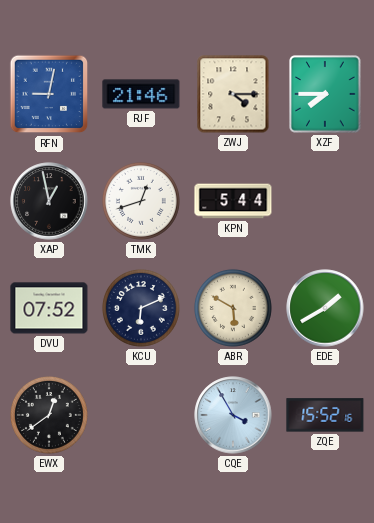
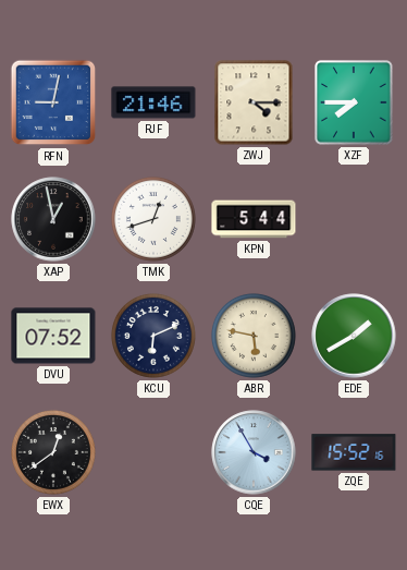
ABR: 5:50 -> 5:47
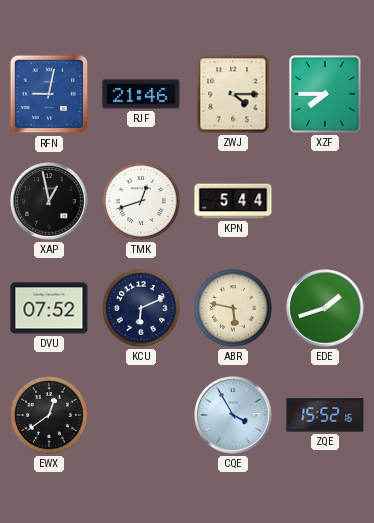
EDE: 1:40 -> 1:42
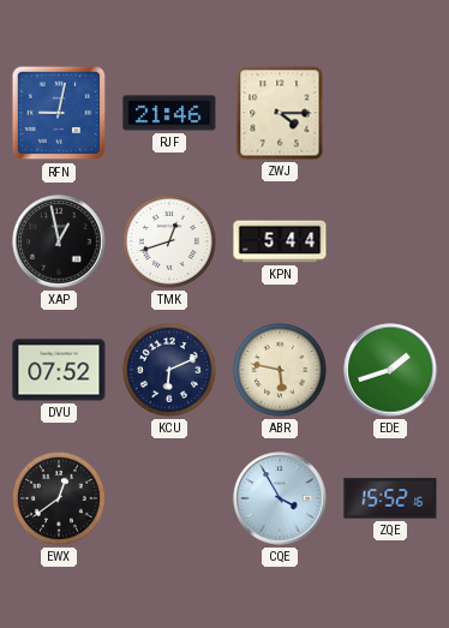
XZF: 7:45 -> none
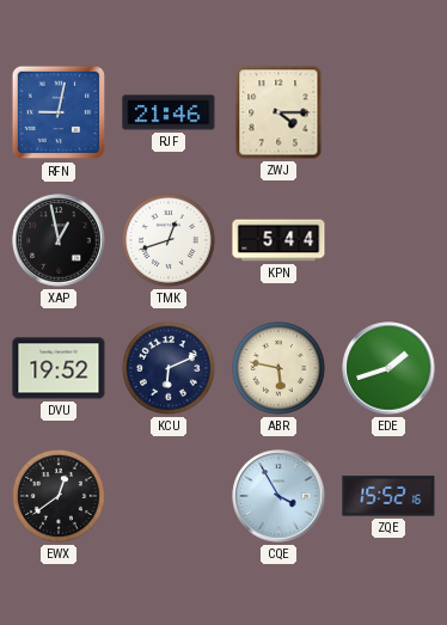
DVU: 07:52 -> 19:52
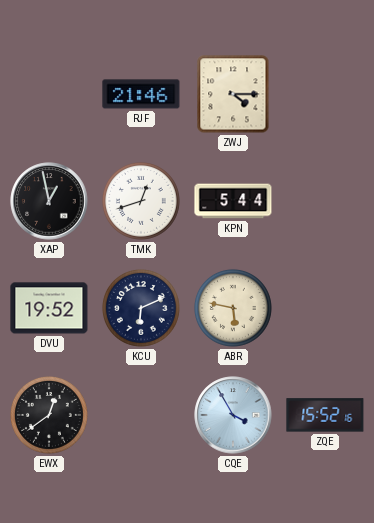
RFN: 9:02 -> none
EDE: 1:42 -> none
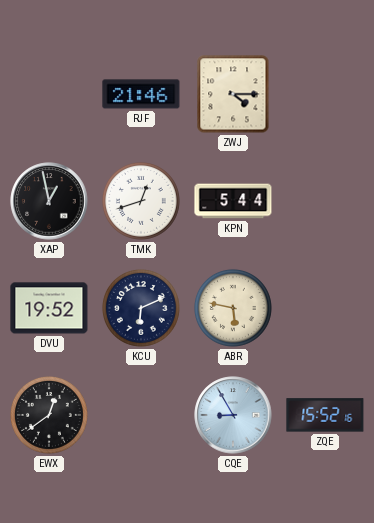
CQE: 3:55 -> 8:55
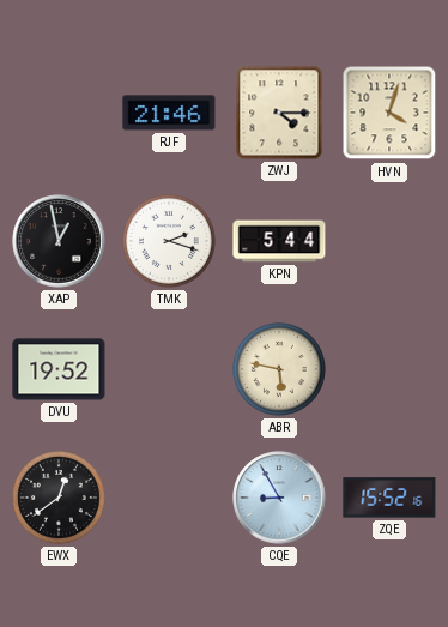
HVN: none -> 4:03
TMK: 12:42 -> 2:18
KCU: 6:11 -> none
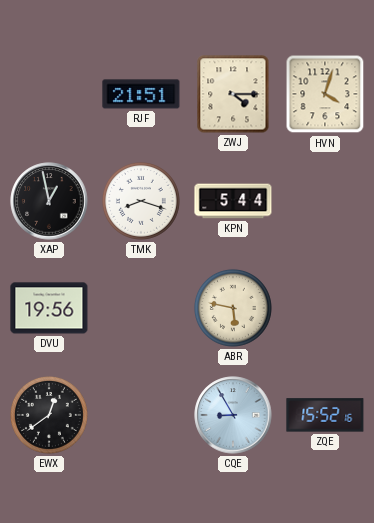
RJF: 21:46 -> 21:51
TMK: 2:18 -> 8:18
DVU: 19:52 -> 19:56
